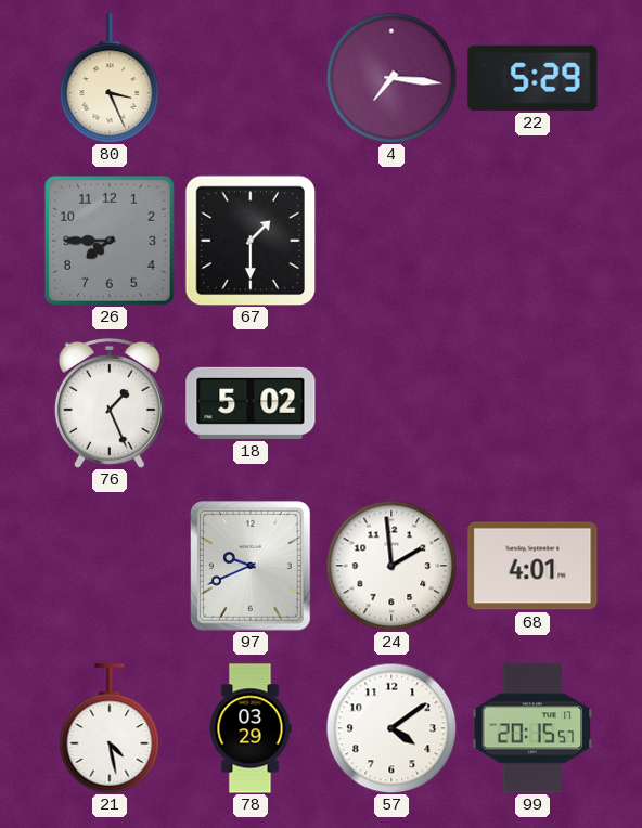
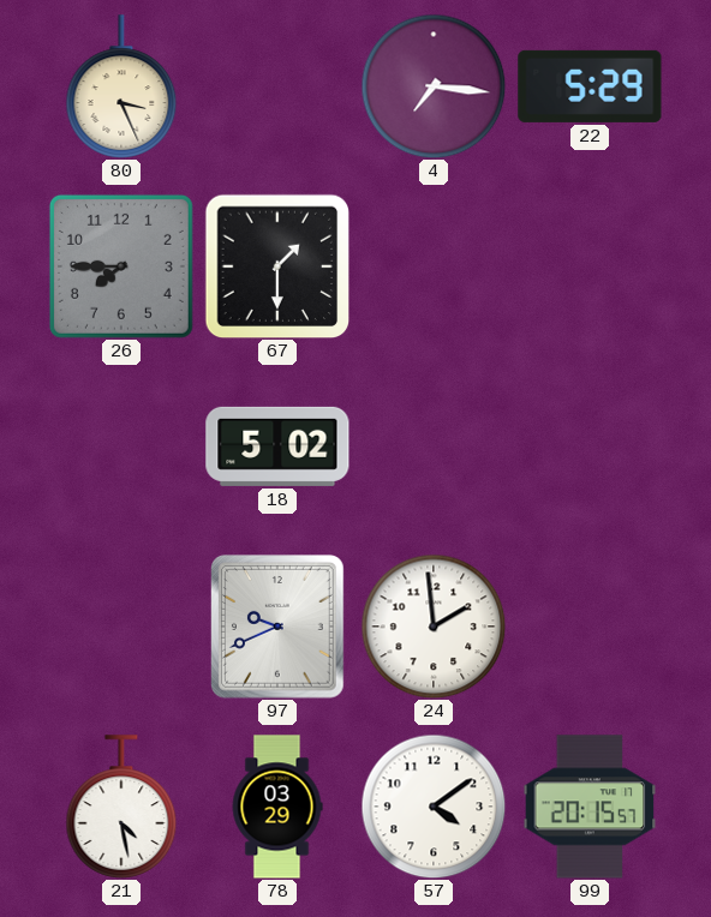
76: 1:26 -> none
68: 4:01 -> none
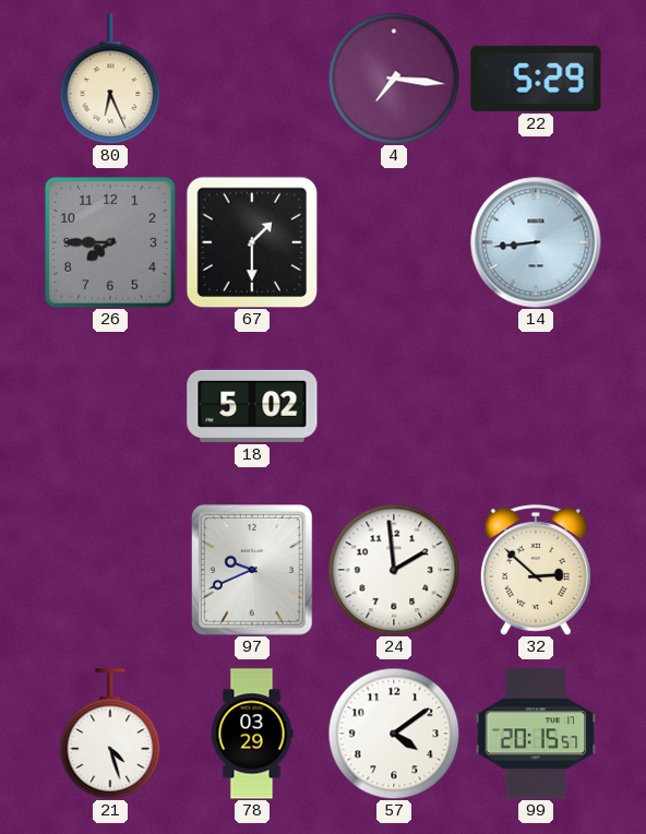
80: 3:26 -> 6:26
14: none -> 8:44
32: none -> 2:52
21: 4:28 -> 4:27
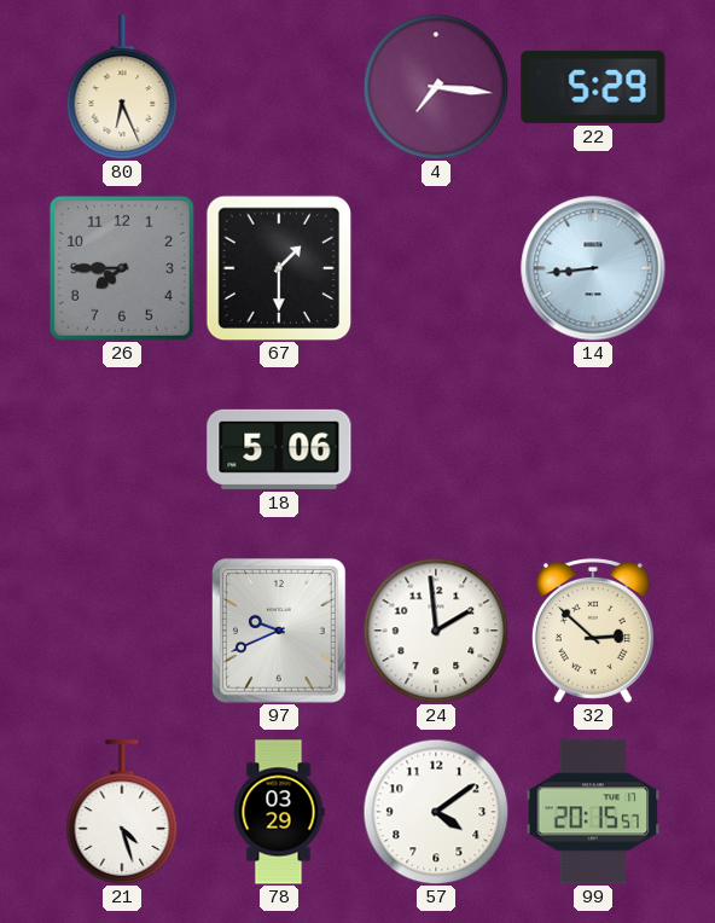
18: 5:02 -> 5:06
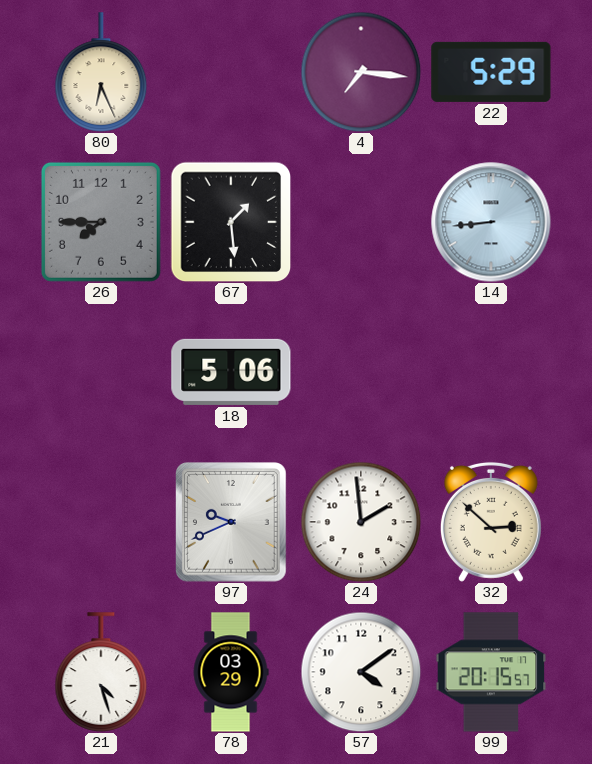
67: 1:30 -> 1:29
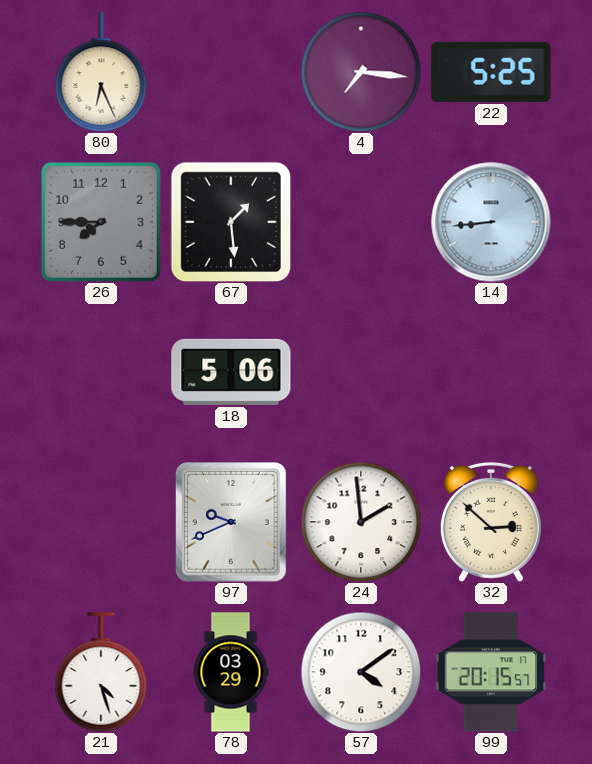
22: 5:29 -> 5:25
